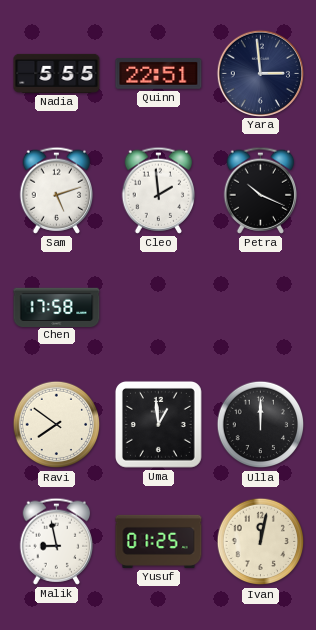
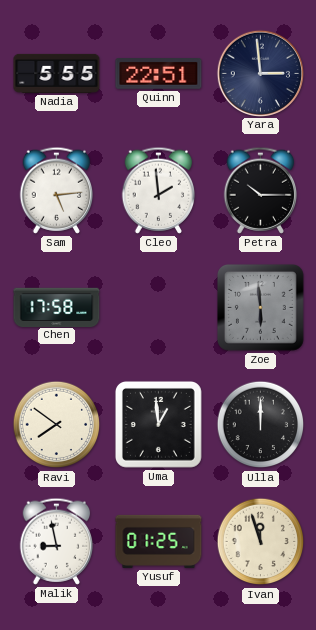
Sam: 5:12 -> 5:14
Petra: 10:19 -> 10:15
Zoe: none -> 5:59
Ivan: 12:02 -> 11:57
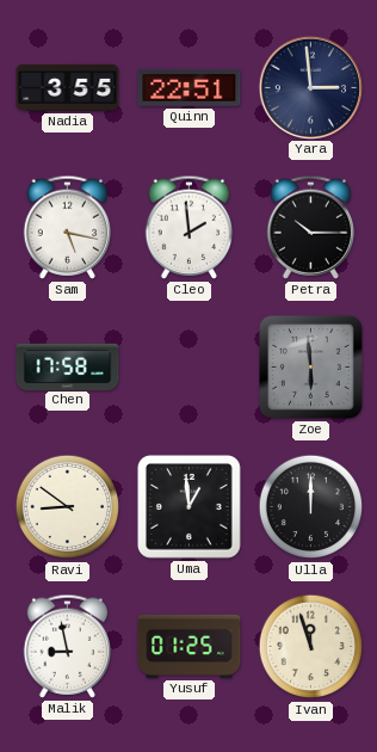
Nadia: 5:55 -> 3:55
Sam: 5:14 -> 5:17
Ravi: 7:51 -> 8:51
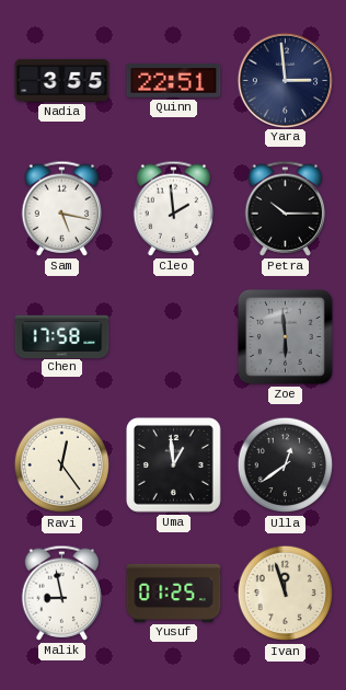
Ravi: 8:51 -> 12:24
Ulla: 12:00 -> 12:39
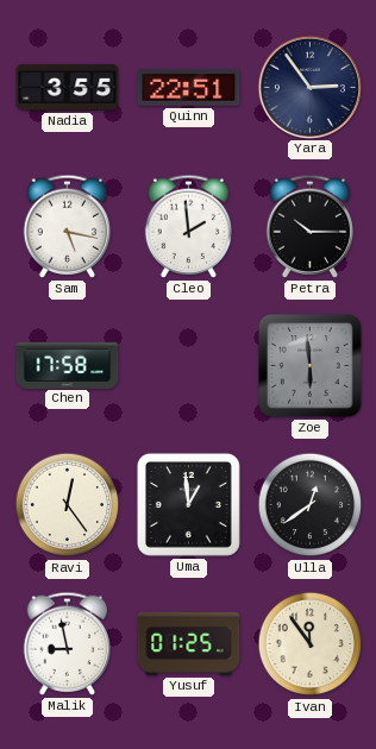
Yara: 2:59 -> 2:54
Ivan: 11:57 -> 11:54
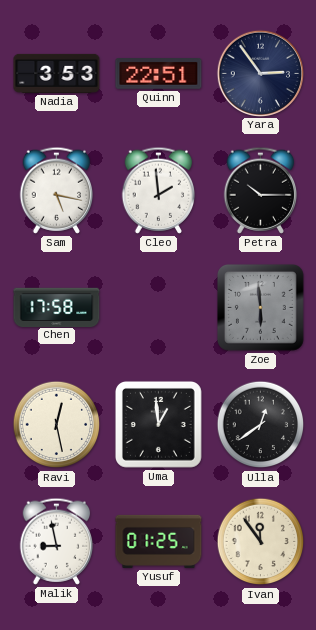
Nadia: 3:55 -> 3:53
Ravi: 12:24 -> 12:28
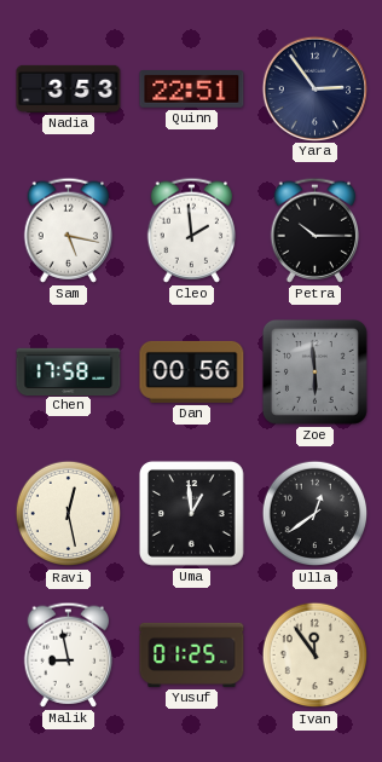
Dan: none -> 00:56
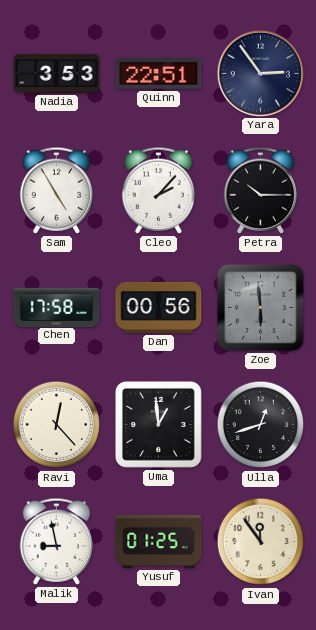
Sam: 5:17 -> 4:55
Cleo: 1:59 -> 2:07
Ravi: 12:28 -> 12:23
Ulla: 12:39 -> 12:42
